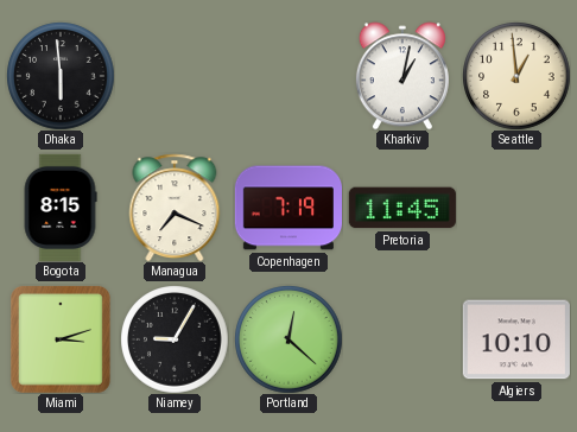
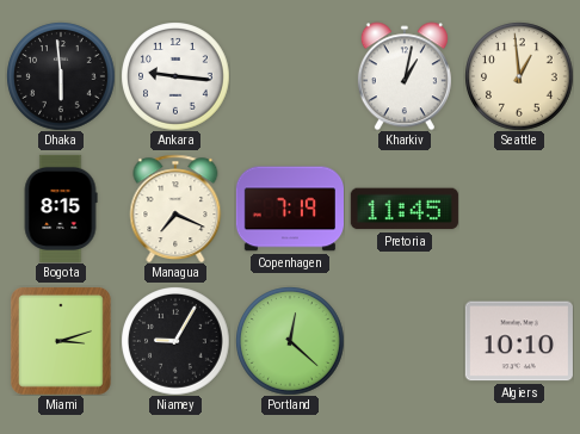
Ankara: none -> 9:16
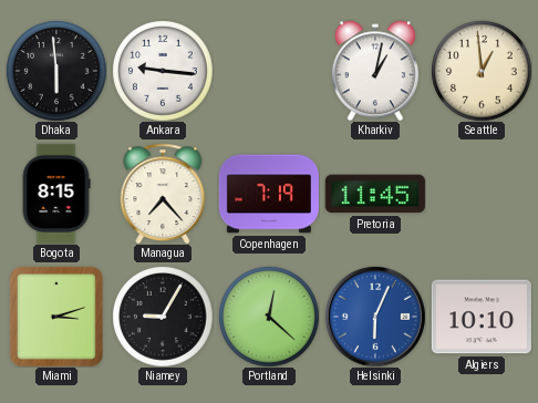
Managua: 7:19 -> 7:23
Helsinki: none -> 6:04
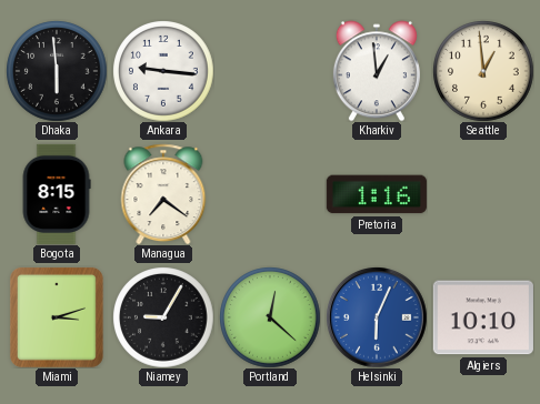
Kharkiv: 1:02 -> 12:59
Managua: 7:23 -> 7:21
Copenhagen: 7:19 -> none
Pretoria: 11:45 -> 1:16
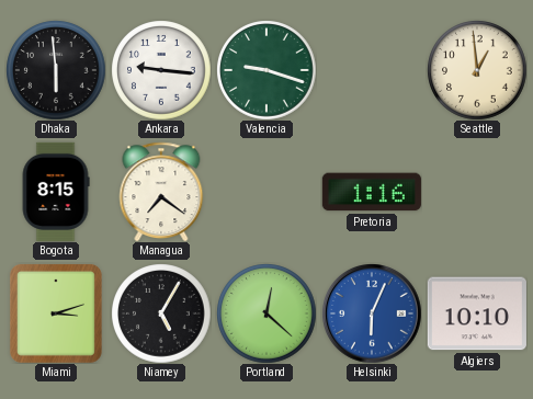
Valencia: none -> 9:18
Kharkiv: 12:59 -> none
Niamey: 9:05 -> 5:05
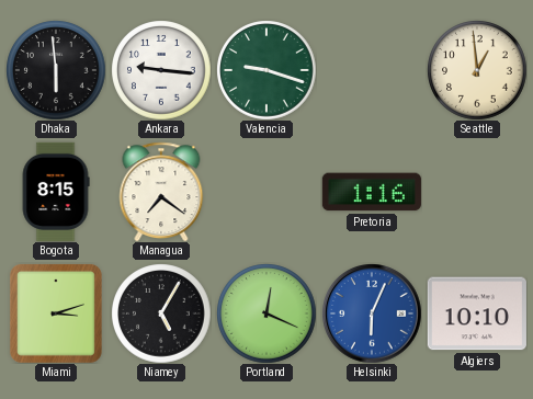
Portland: 12:22 -> 12:19
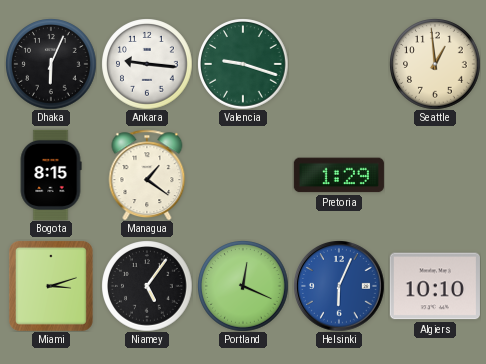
Dhaka: 5:59 -> 6:04
Managua: 7:21 -> 1:21
Pretoria: 1:16 -> 1:29
Niamey: 5:05 -> 5:06
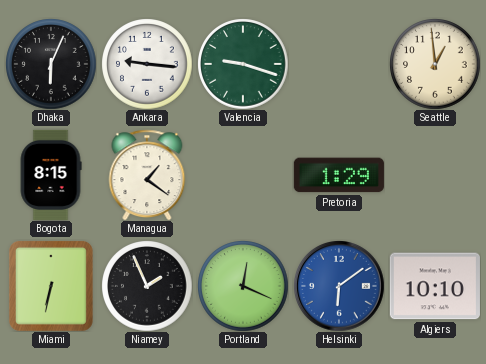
Miami: 3:12 -> 6:32
Niamey: 5:06 -> 1:56
Helsinki: 6:04 -> 6:09
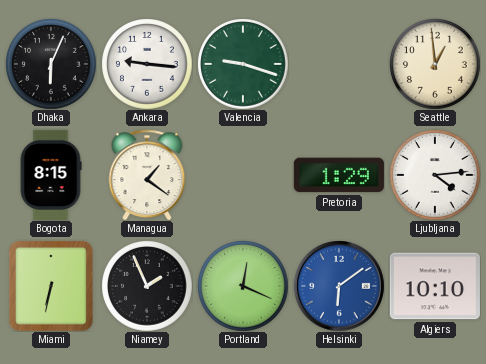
Ljubljana: none -> 4:14
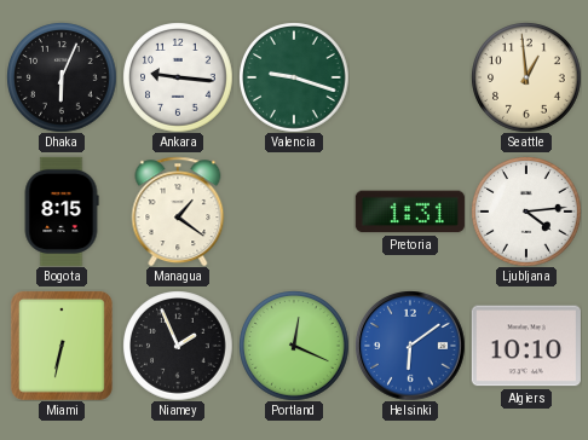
Pretoria: 1:29 -> 1:31
